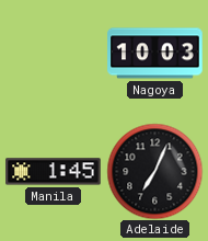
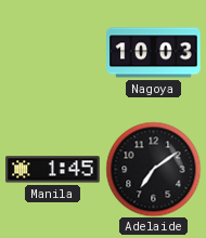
Adelaide: 7:04 -> 7:09
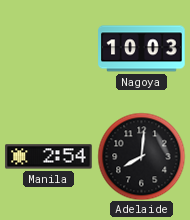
Manila: 1:45 -> 2:54
Adelaide: 7:09 -> 8:01
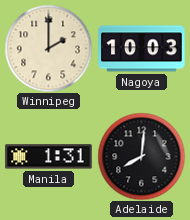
Winnipeg: none -> 2:00
Manila: 2:54 -> 1:31
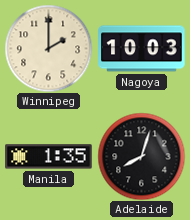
Manila: 1:31 -> 1:35
Adelaide: 8:01 -> 8:03
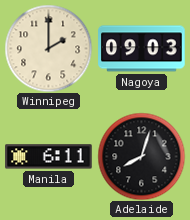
Nagoya: 10:03 -> 09:03
Manila: 1:35 -> 6:11
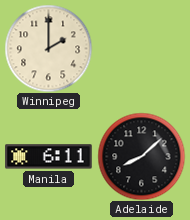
Nagoya: 09:03 -> none
Adelaide: 8:03 -> 8:08
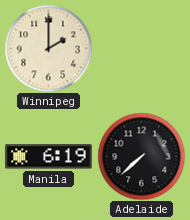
Manila: 6:11 -> 6:19
Adelaide: 8:08 -> 7:38
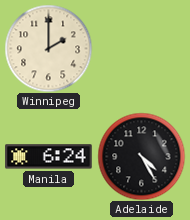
Manila: 6:19 -> 6:24
Adelaide: 7:38 -> 4:25
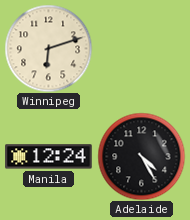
Winnipeg: 2:00 -> 6:12
Manila: 6:24 -> 12:24
